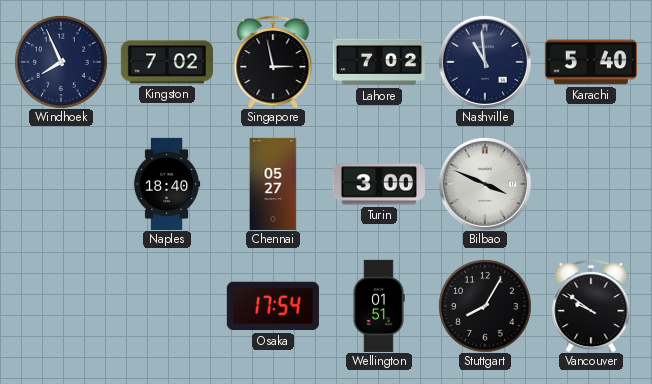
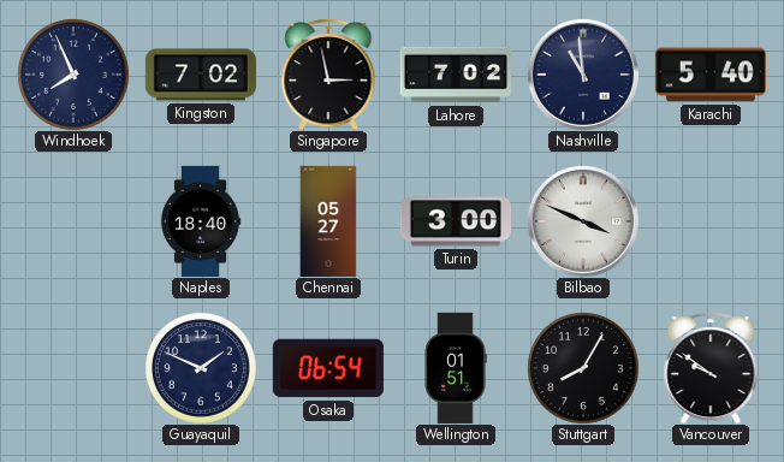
Guayaquil: none -> 1:49
Osaka: 17:54 -> 06:54
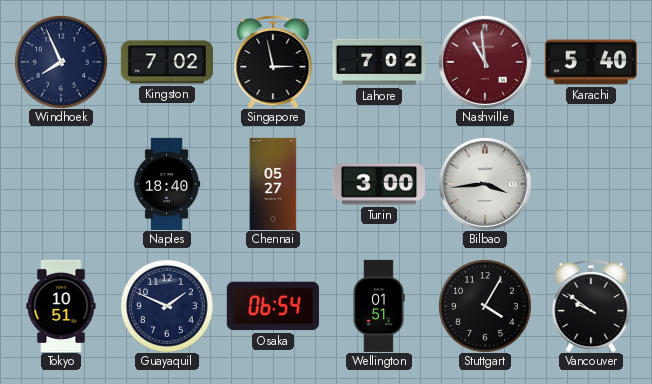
Nashville dial: navy -> burgundy
Bilbao: 3:49 -> 3:44
Tokyo: none -> 10:51
Stuttgart: 8:05 -> 4:05
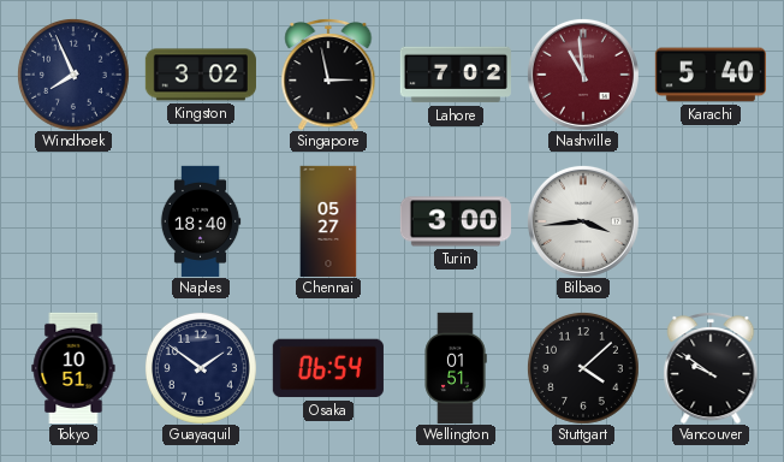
Kingston: 7:02 -> 3:02
Guayaquil: 1:49 -> 1:51
Stuttgart: 4:05 -> 4:08
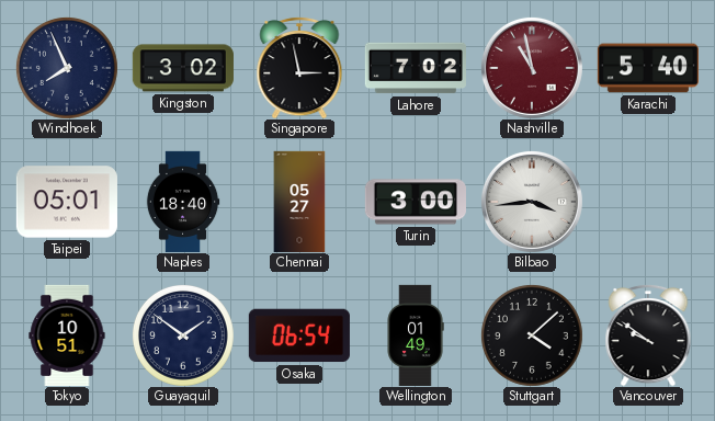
Nashville: 10:59 -> 10:58
Taipei: none -> 05:01
Wellington: 01:51 -> 01:49
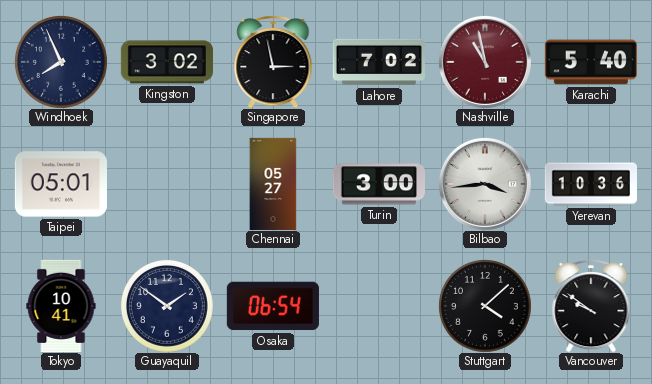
Naples: 18:40 -> none
Yerevan: none -> 10:36
Tokyo: 10:51 -> 10:41
Wellington: 01:49 -> none
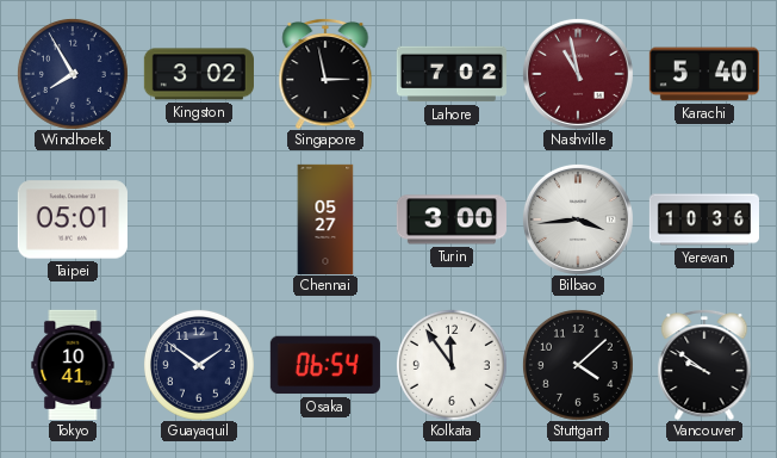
Windhoek: 7:56 -> 7:55
Kolkata: none -> 11:54
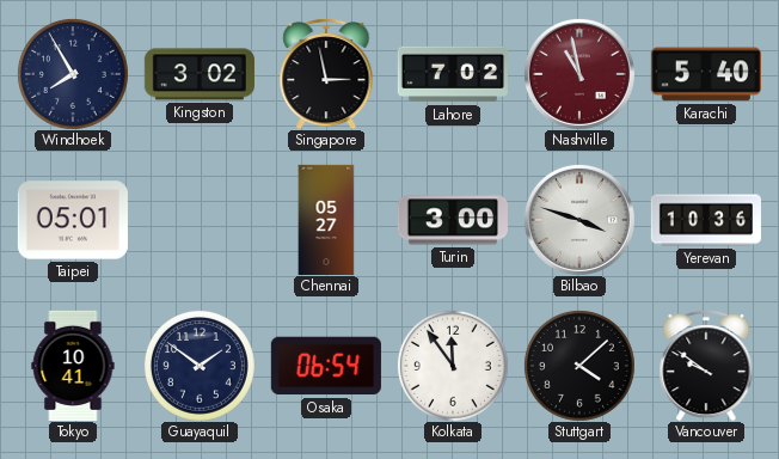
Bilbao: 3:44 -> 3:48
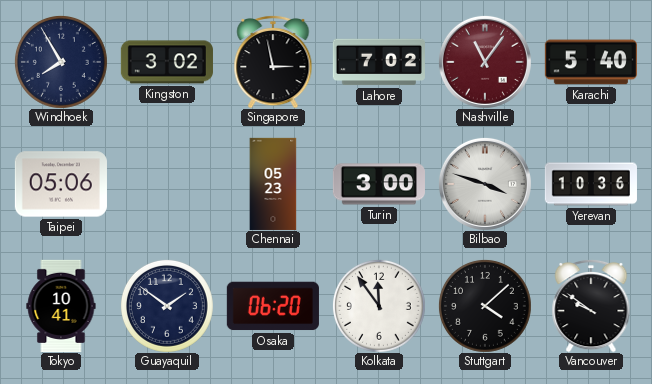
Nashville: 10:58 -> 11:06
Taipei: 05:01 -> 05:06
Chennai: 05:27 -> 05:23
Osaka: 06:54 -> 06:20
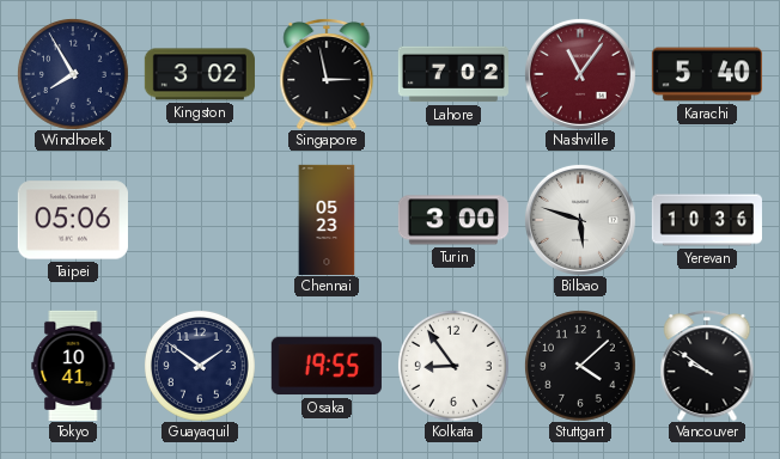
Bilbao: 3:48 -> 5:48
Osaka: 06:20 -> 19:55
Kolkata: 11:54 -> 8:54
